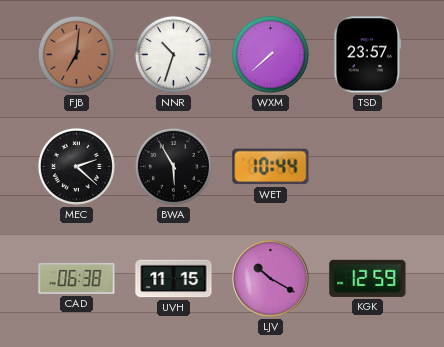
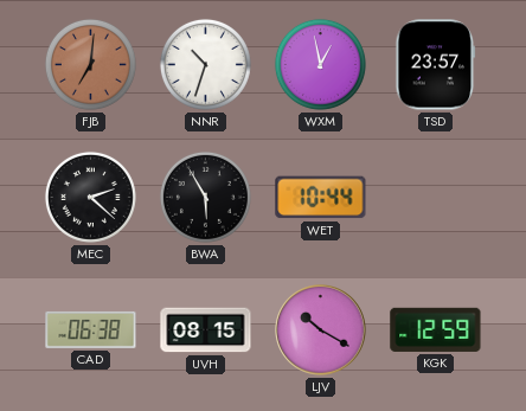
WXM: 7:38 -> 12:58
UVH: 11:15 -> 08:15
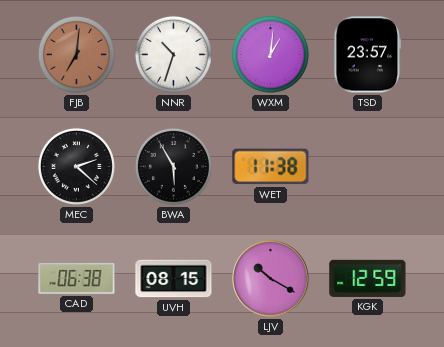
WXM: 12:58 -> 1:01
WET: 10:44 -> 11:38
